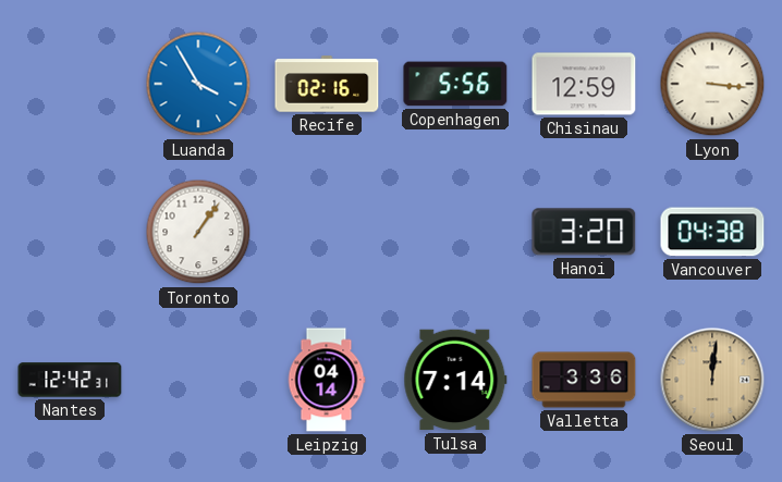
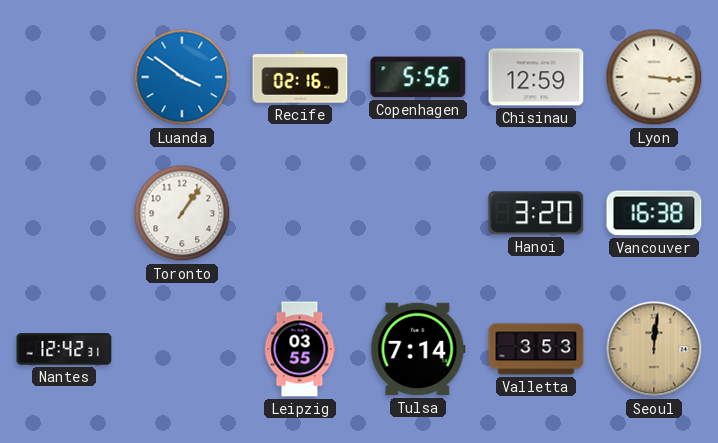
Luanda: 3:55 -> 3:51
Vancouver: 04:38 -> 16:38
Leipzig: 04:14 -> 03:55
Valletta: 3:36 -> 3:53
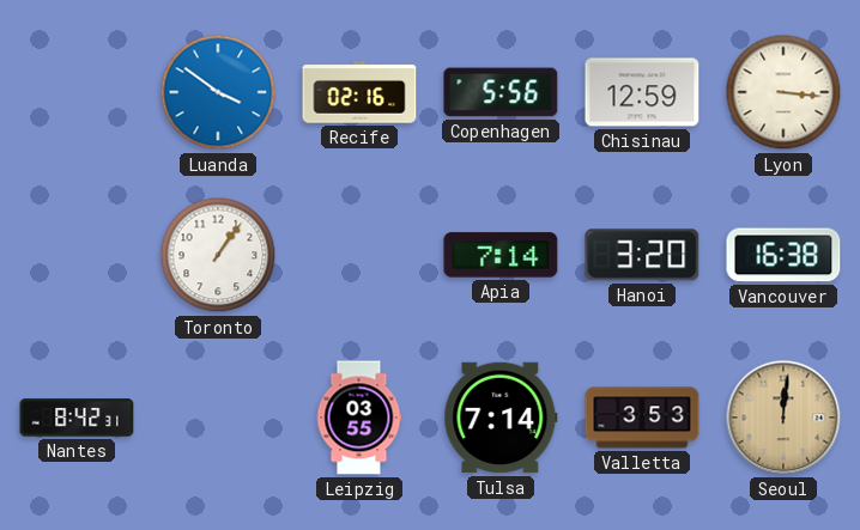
Apia: none -> 7:14
Nantes: 12:42 -> 8:42
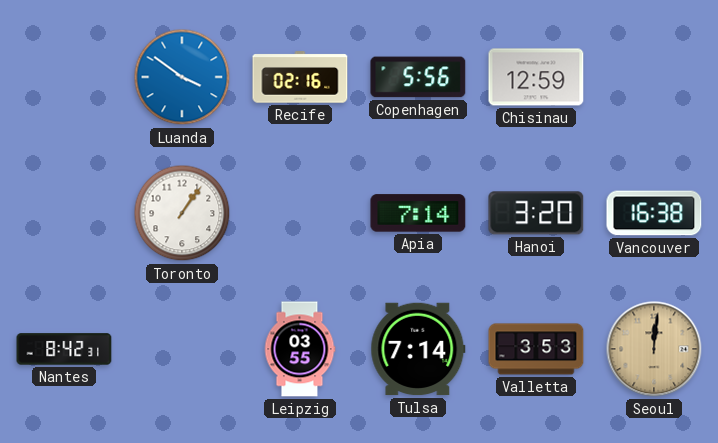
Lyon: 3:16 -> none
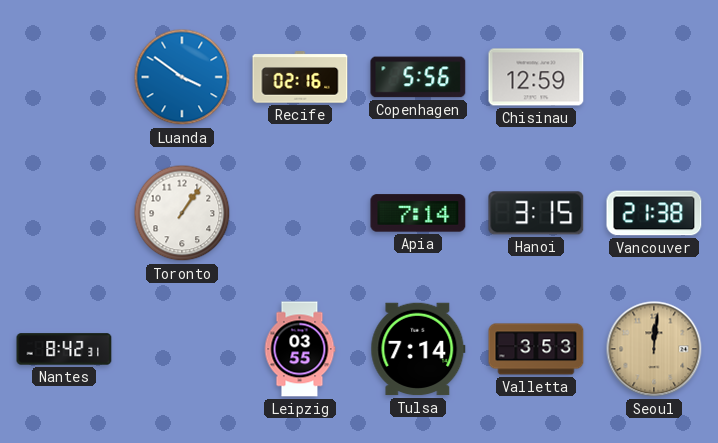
Hanoi: 3:20 -> 3:15
Vancouver: 16:38 -> 21:38
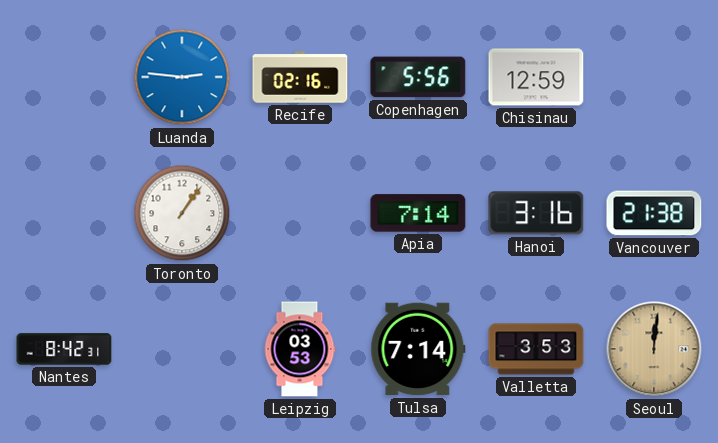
Luanda: 3:51 -> 2:46
Hanoi: 3:15 -> 3:16
Leipzig: 03:55 -> 03:53
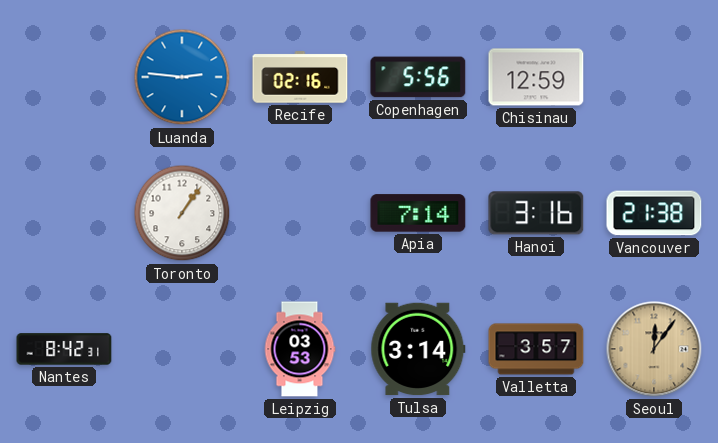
Tulsa: 7:14 -> 3:14
Valletta: 3:53 -> 3:57
Seoul: 12:01 -> 12:06
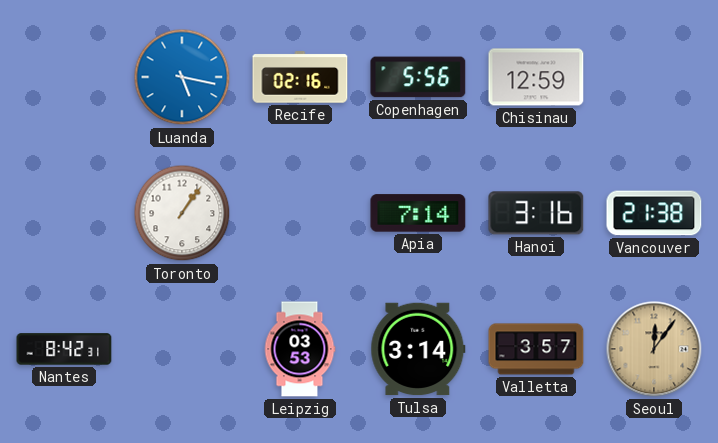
Luanda: 2:46 -> 5:17
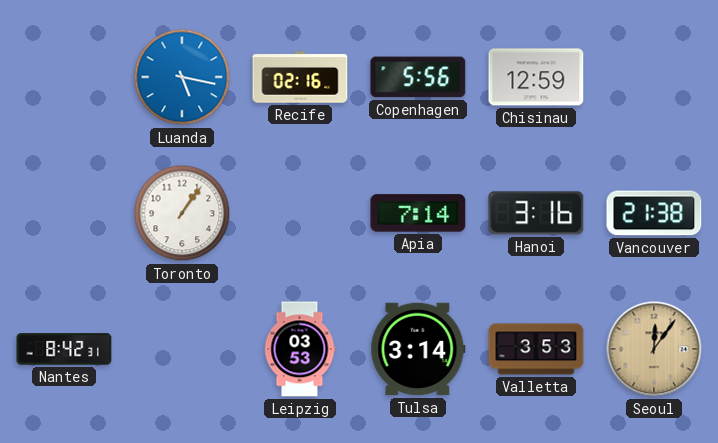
Valletta: 3:57 -> 3:53
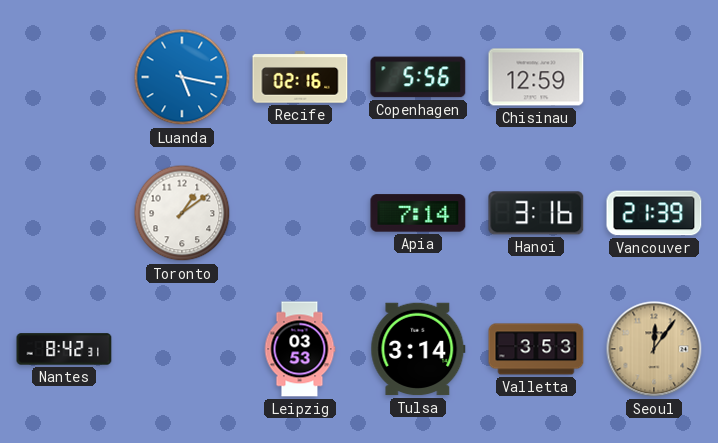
Toronto: 1:06 -> 1:09
Vancouver: 21:38 -> 21:39
